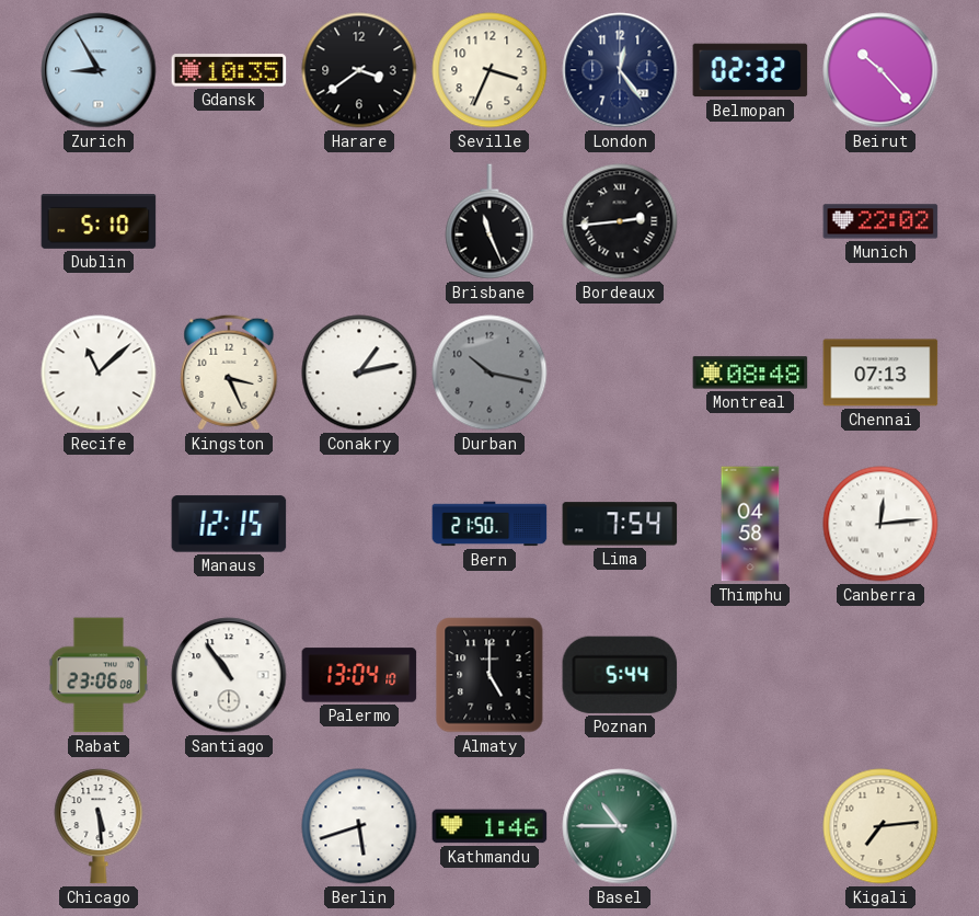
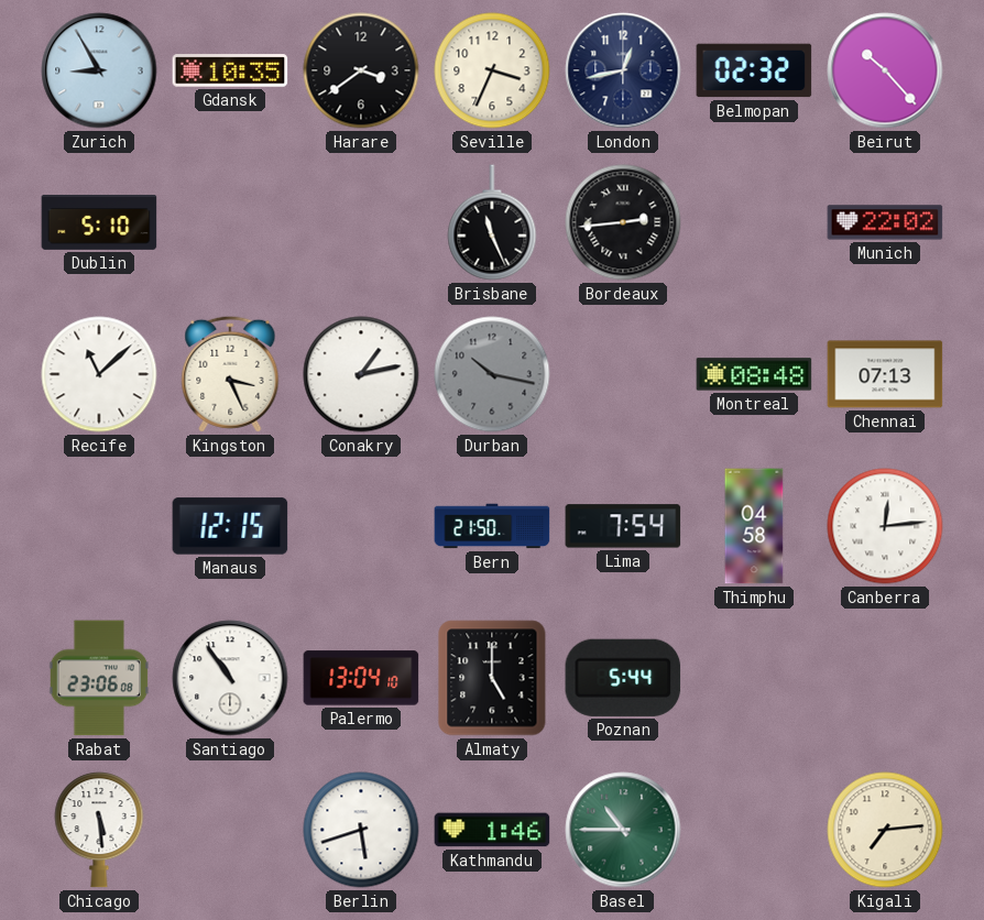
London: 12:24 -> 12:43
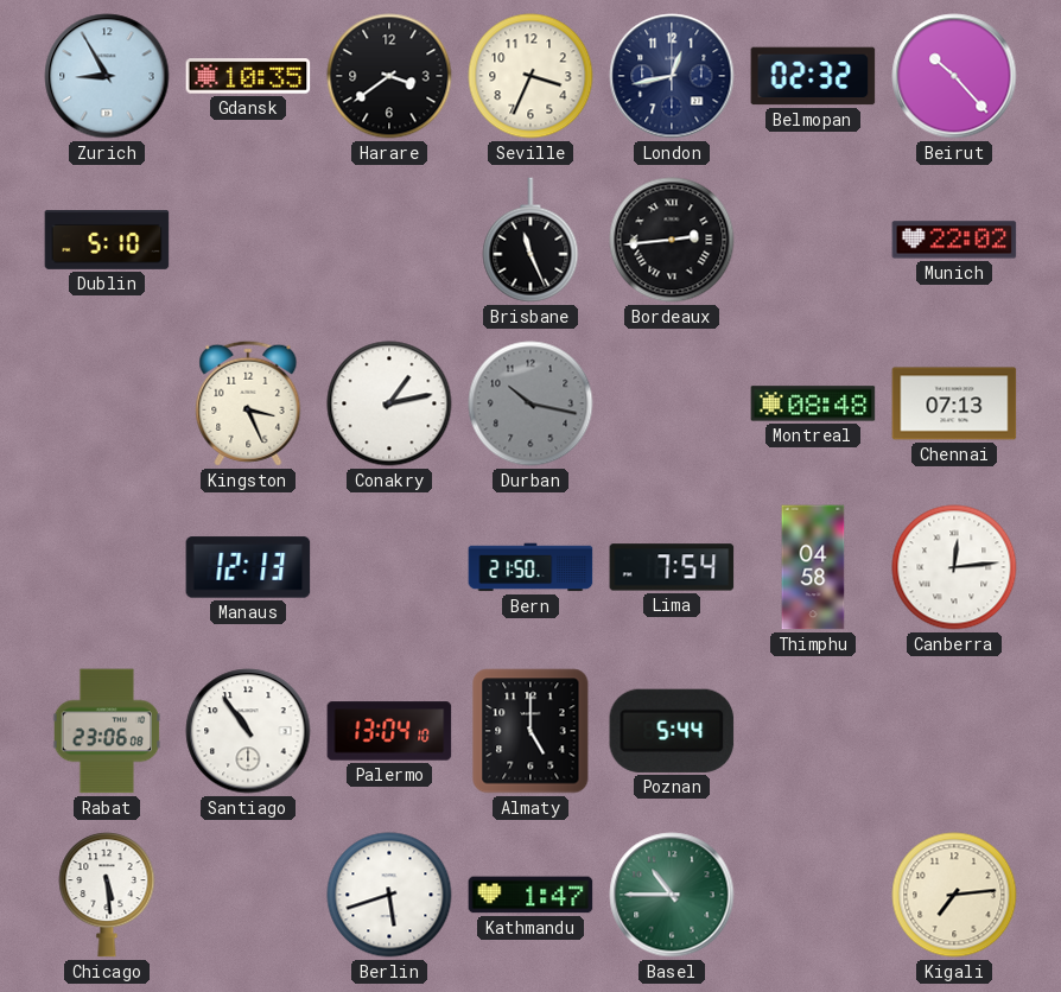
Recife: 11:08 -> none
Manaus: 12:15 -> 12:13
Kathmandu: 1:46 -> 1:47
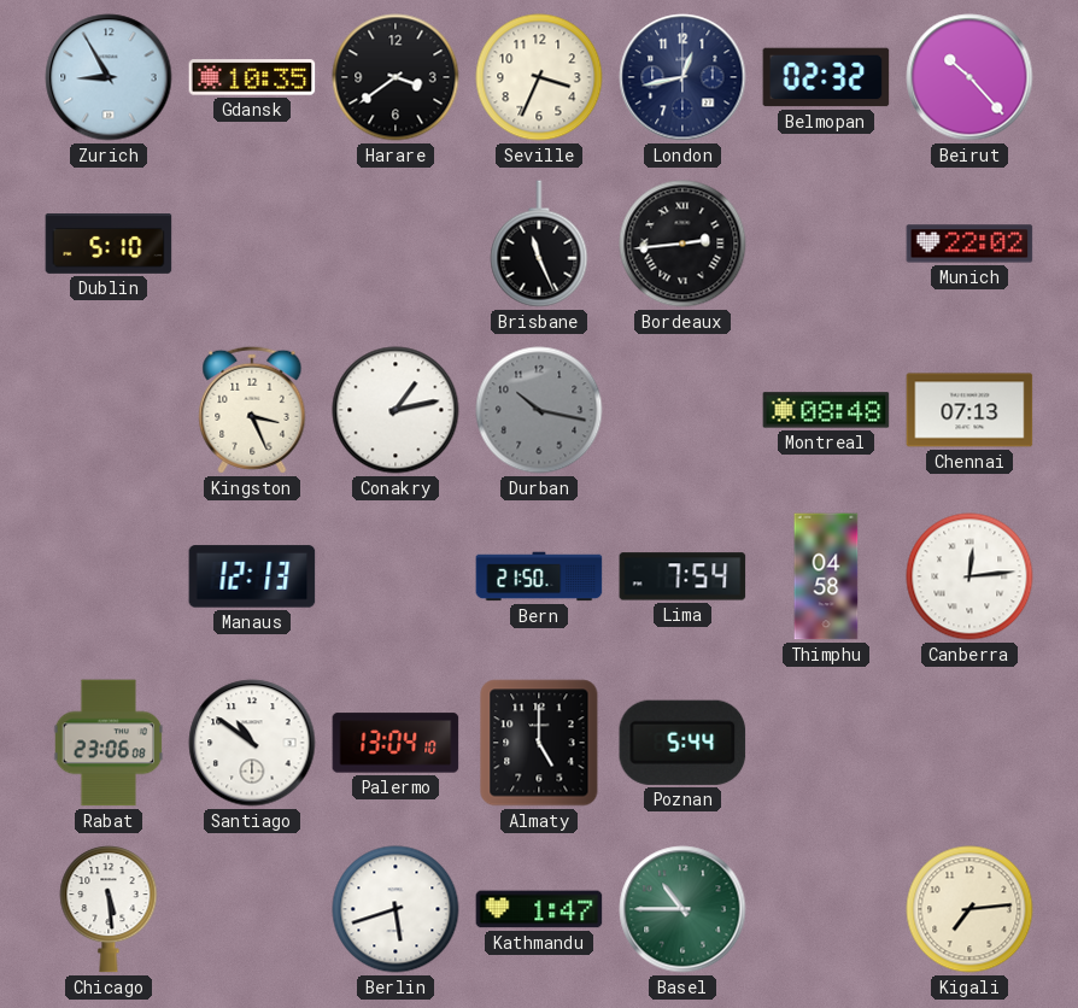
Santiago: 10:54 -> 10:51
